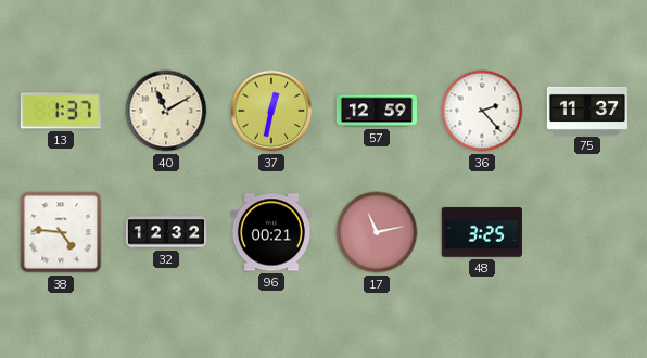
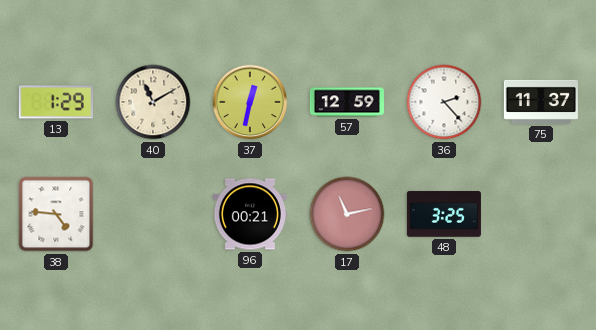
13: 1:37 -> 1:29
32: 12:32 -> none
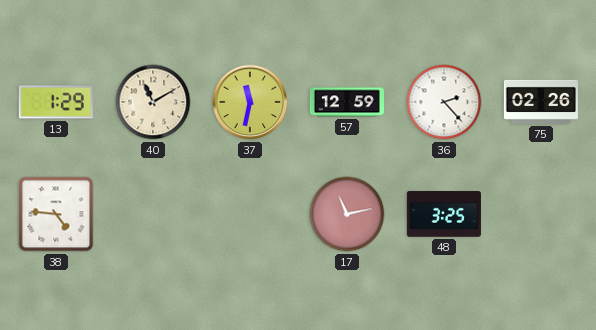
37: 12:32 -> 11:32
75: 11:37 -> 02:26
96: 00:21 -> none
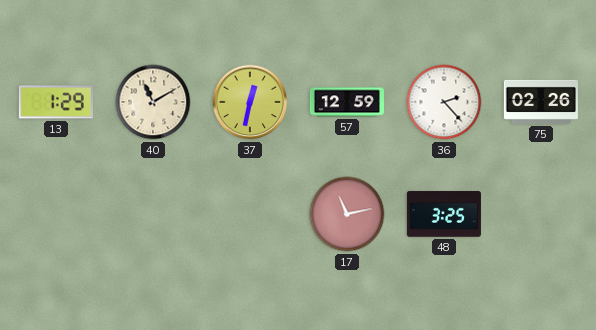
37: 11:32 -> 12:32
38: 4:46 -> none
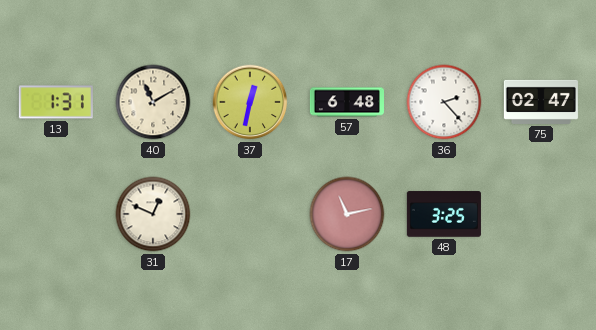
13: 1:29 -> 1:31
57: 12:59 -> 6:48
75: 02:26 -> 02:47
31: none -> 12:49
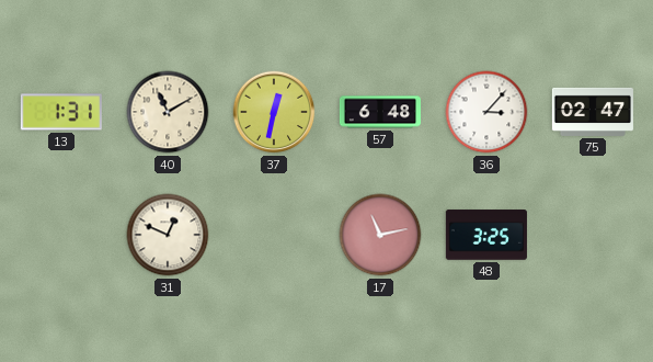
36: 2:23 -> 3:07
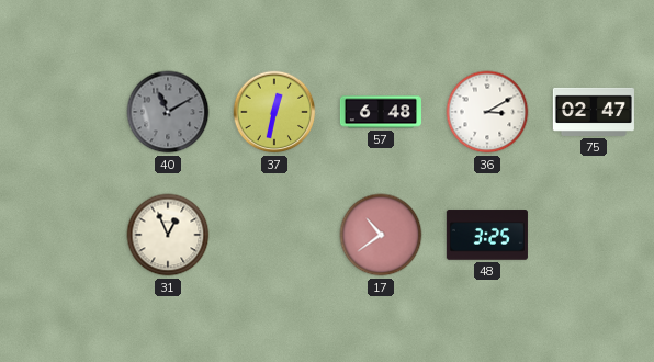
13: 1:31 -> none
40 dial: cream -> grey
36: 3:07 -> 3:10
31: 12:49 -> 12:56
17: 11:13 -> 10:39
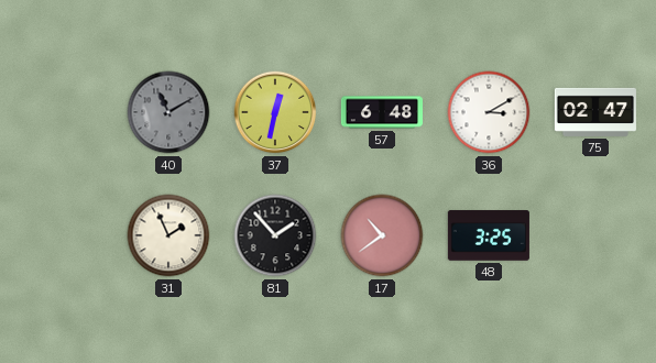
31: 12:56 -> 1:56
81: none -> 1:53
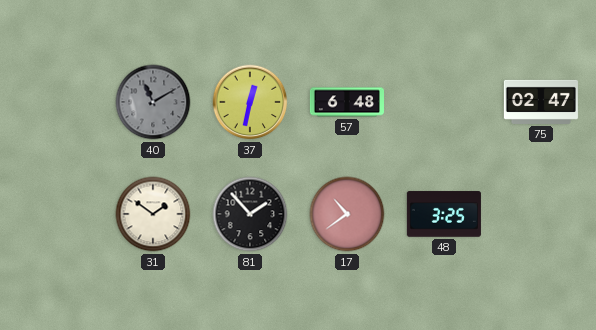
36: 3:10 -> none
31: 1:56 -> 1:51
